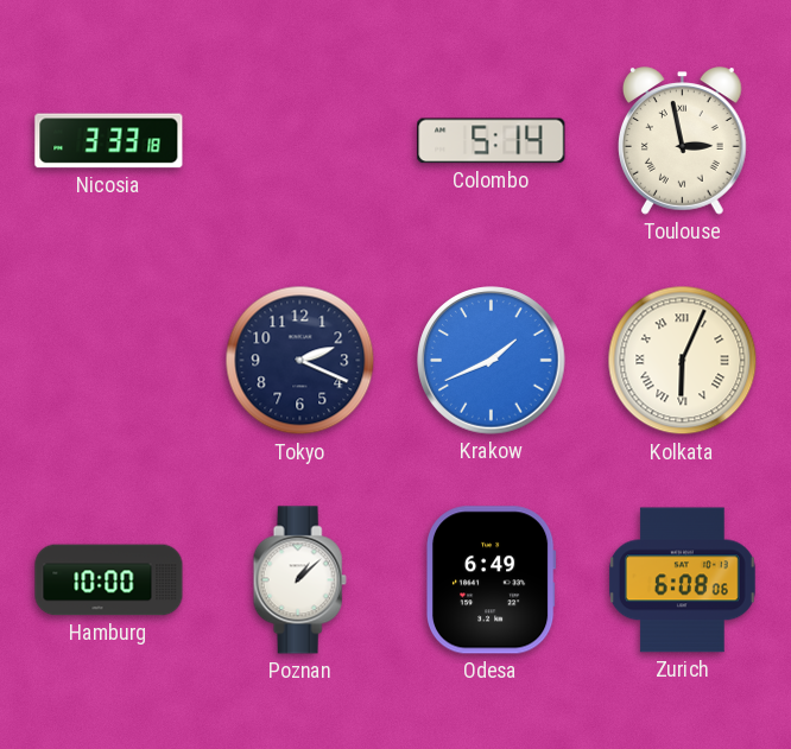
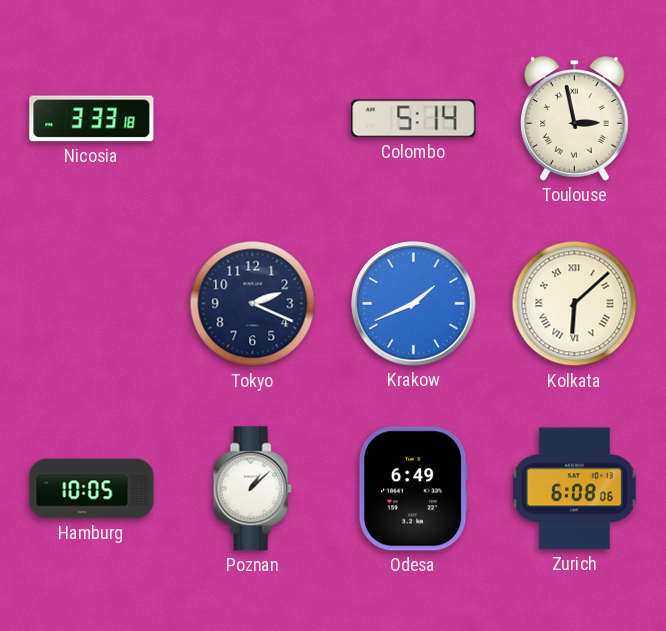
Kolkata: 6:04 -> 6:08
Hamburg: 10:00 -> 10:05
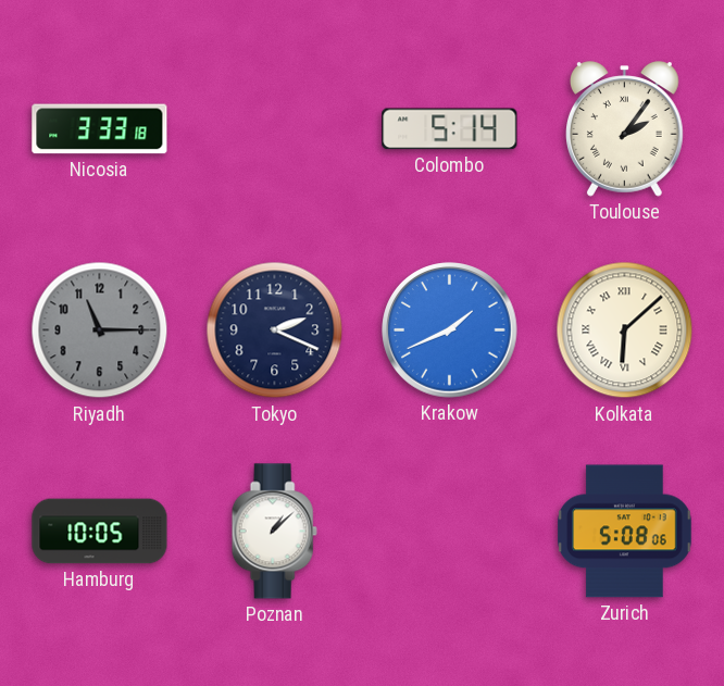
Toulouse: 2:58 -> 2:06
Riyadh: none -> 11:15
Odesa: 6:49 -> none
Zurich: 6:08 -> 5:08
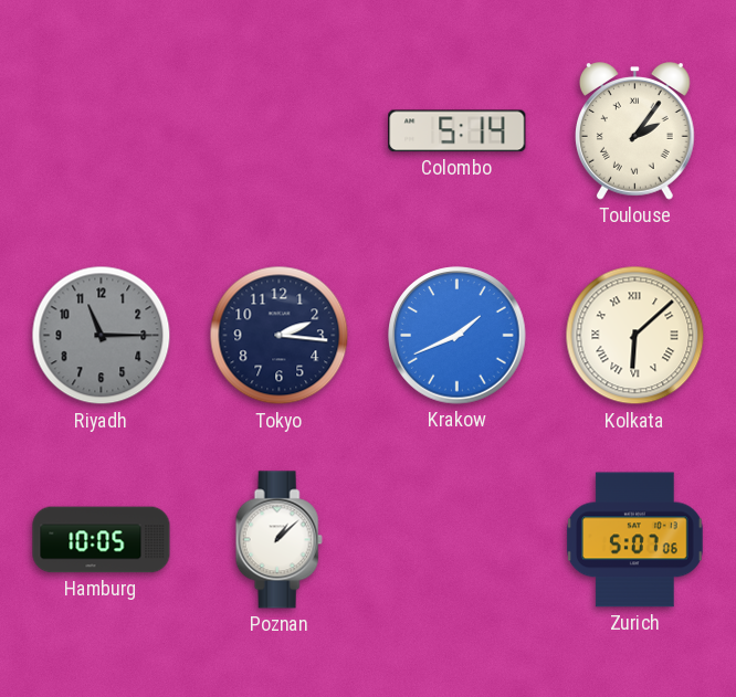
Nicosia: 3:33 -> none
Tokyo: 2:19 -> 2:16
Zurich: 5:08 -> 5:07
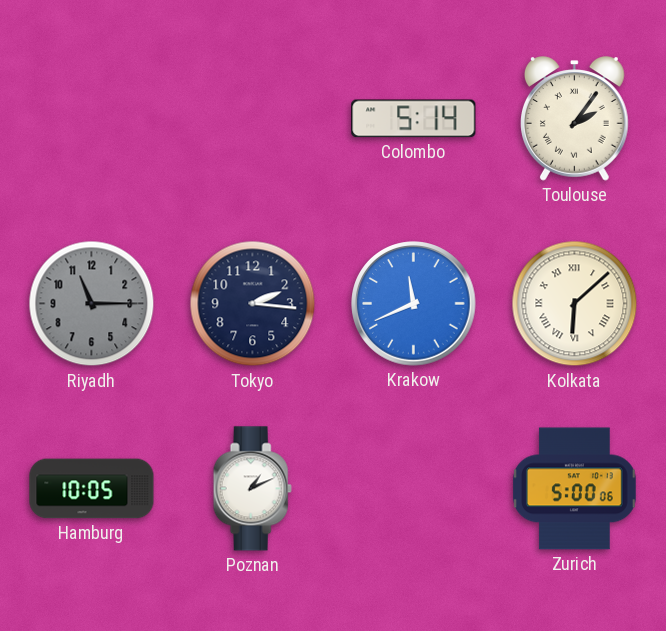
Krakow: 1:41 -> 11:41
Poznan: 1:08 -> 1:11
Zurich: 5:07 -> 5:00
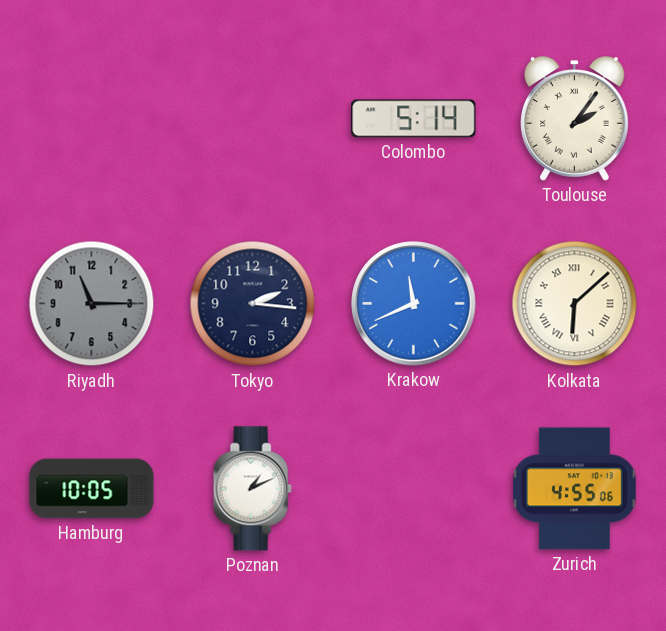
Zurich: 5:00 -> 4:55
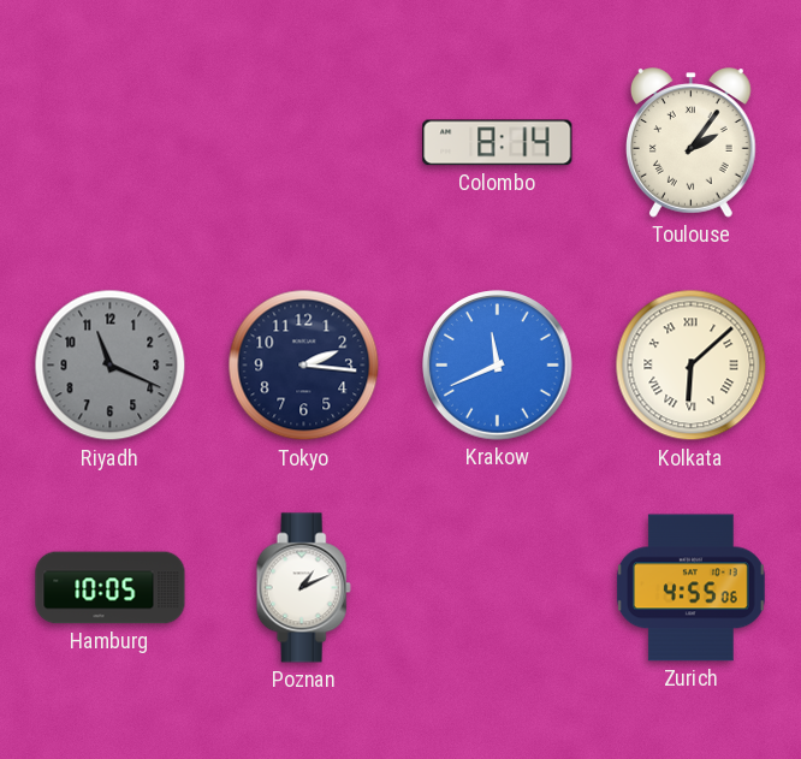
Colombo: 5:14 -> 8:14
Riyadh: 11:15 -> 11:19
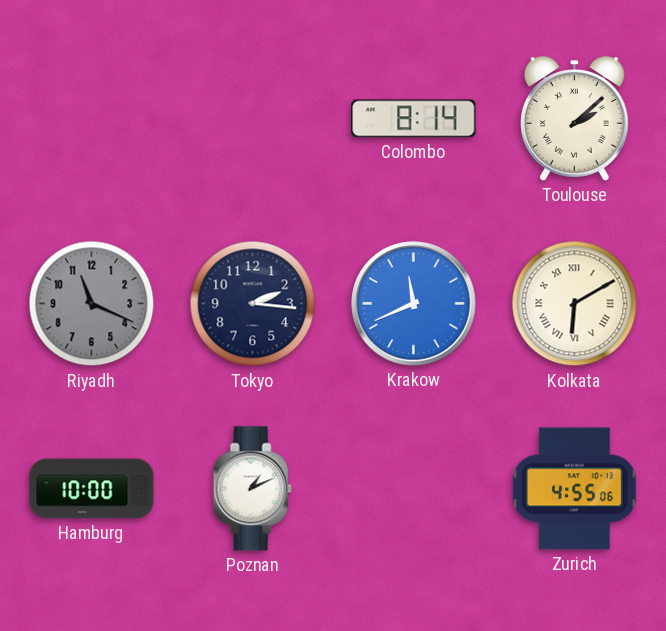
Toulouse: 2:06 -> 2:08
Kolkata: 6:08 -> 6:10
Hamburg: 10:05 -> 10:00
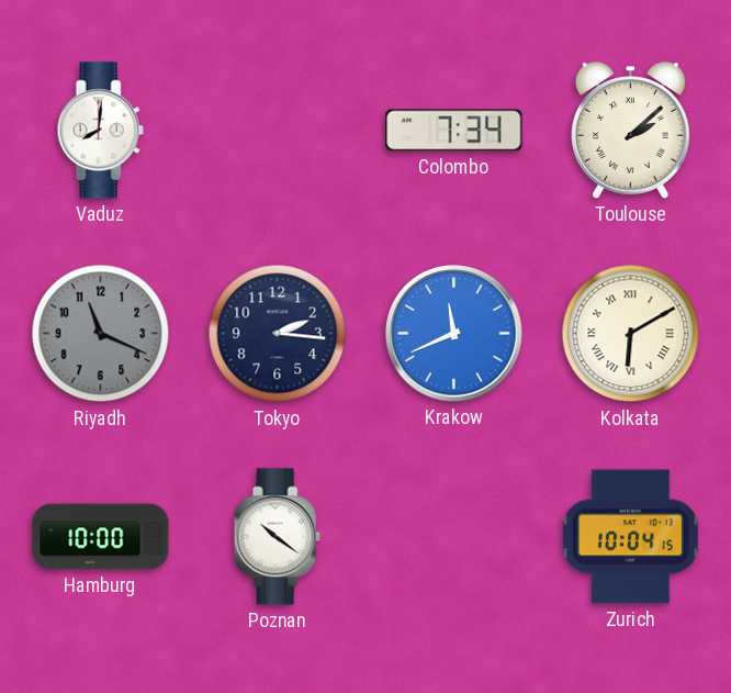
Vaduz: none -> 8:01
Colombo: 8:14 -> 7:34
Poznan: 1:11 -> 10:21
Zurich: 4:55 -> 10:04
